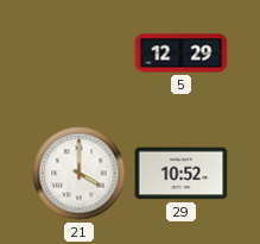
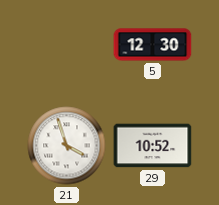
5: 12:29 -> 12:30
21: 4:00 -> 3:57
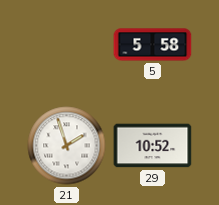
5: 12:30 -> 5:58
21: 3:57 -> 1:57
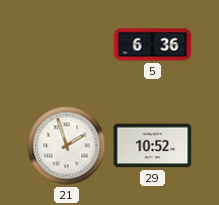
5: 5:58 -> 6:36
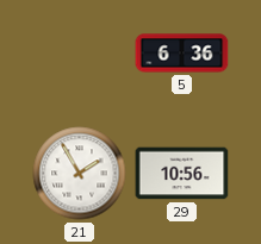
21: 1:57 -> 1:55
29: 10:52 -> 10:56
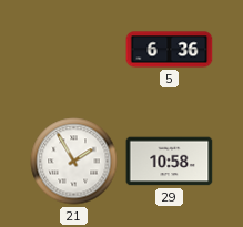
29: 10:56 -> 10:58
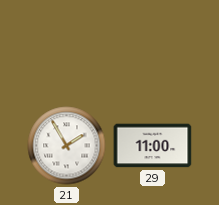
5: 6:36 -> none
29: 10:58 -> 11:00
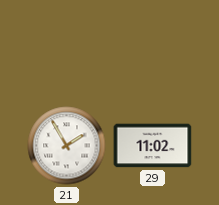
29: 11:00 -> 11:02
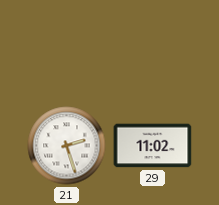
21: 1:55 -> 2:27
